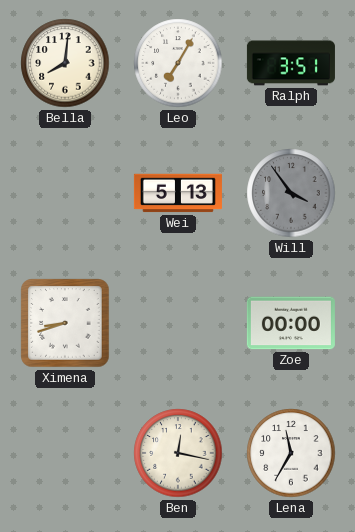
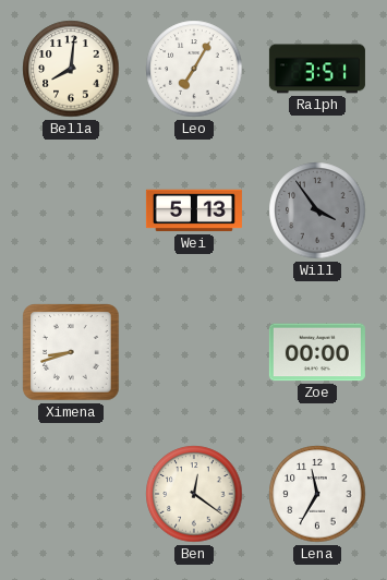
Ben: 12:17 -> 12:21
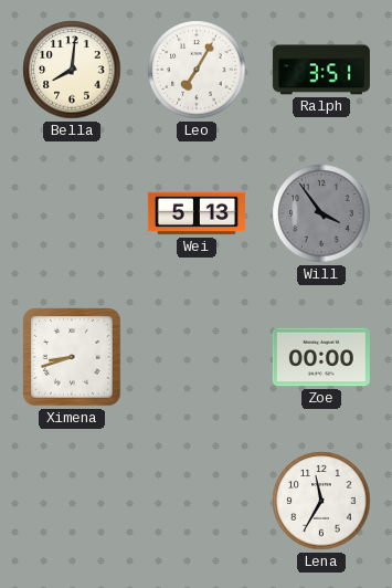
Ben: 12:21 -> none
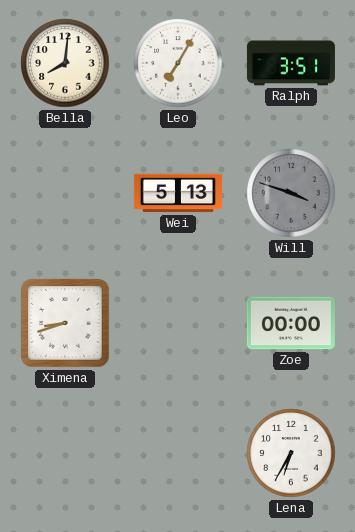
Will: 3:54 -> 3:48
Lena: 11:35 -> 6:35
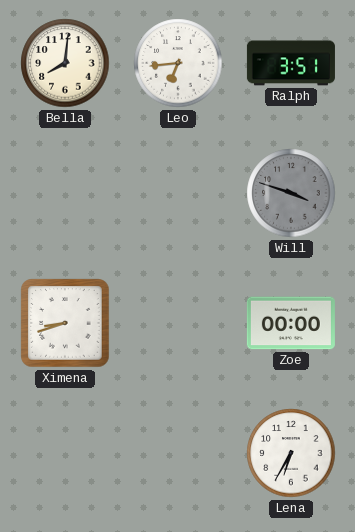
Leo: 7:05 -> 6:44
Wei: 5:13 -> none
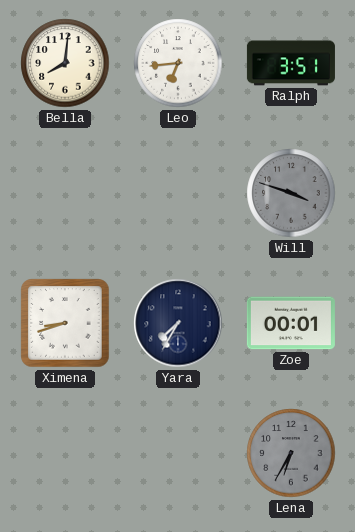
Yara: none -> 7:35
Zoe: 00:00 -> 00:01
Lena dial: white -> grey
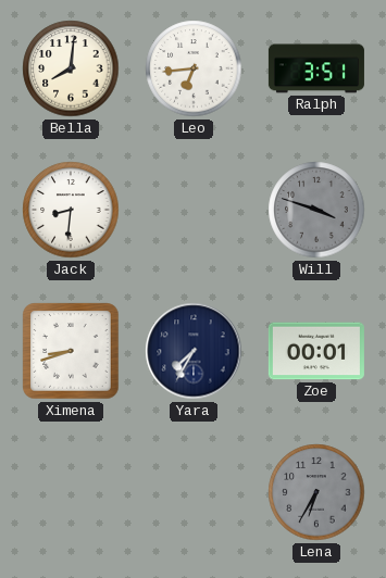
Jack: none -> 8:31
